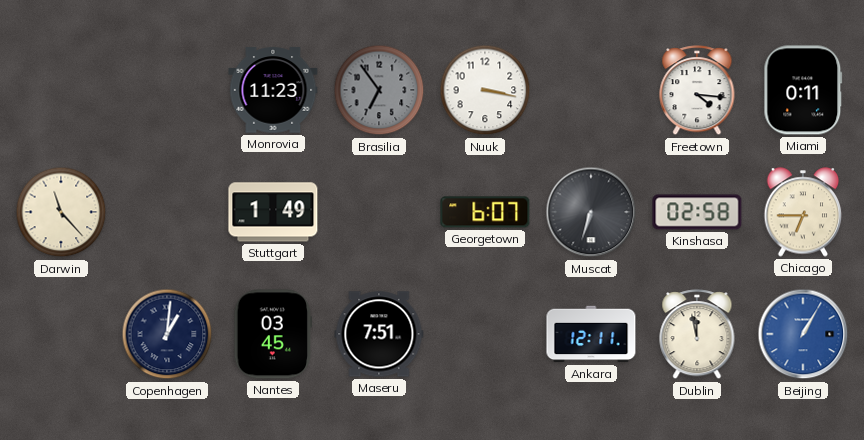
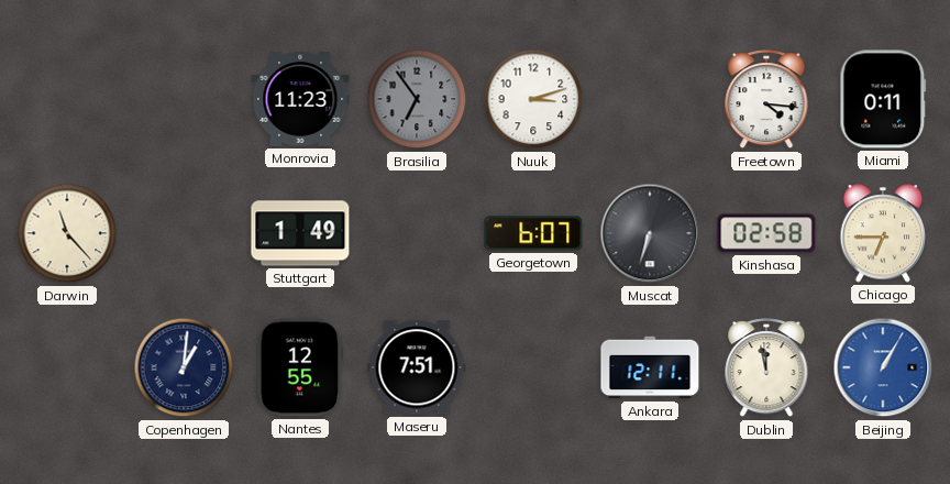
Nuuk: 3:17 -> 3:12
Nantes: 03:45 -> 12:55
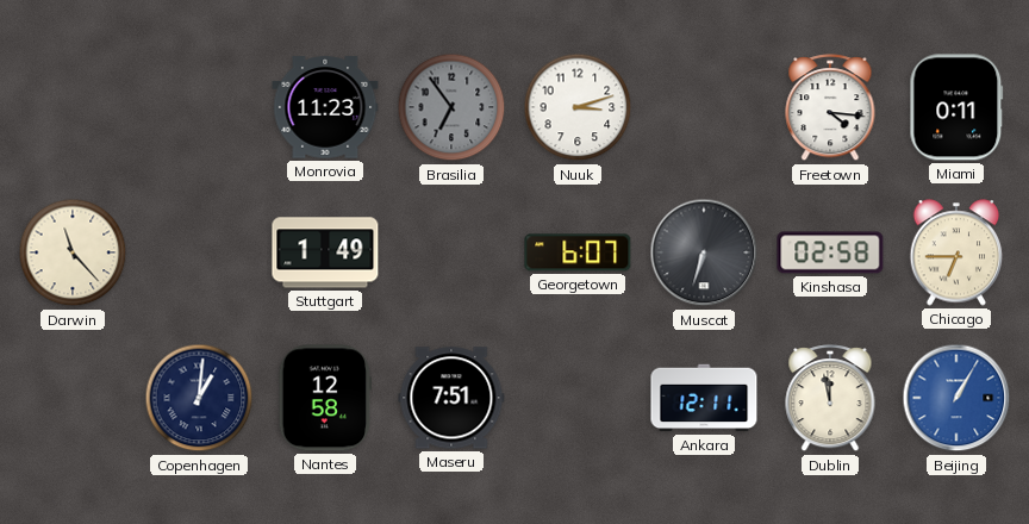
Nantes: 12:55 -> 12:58
